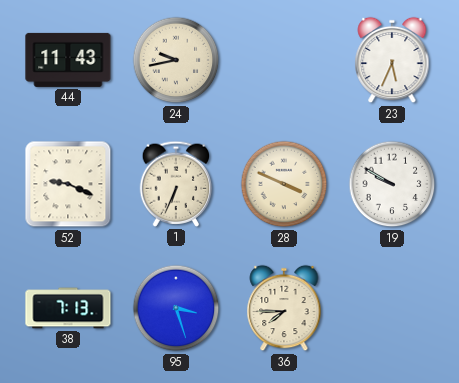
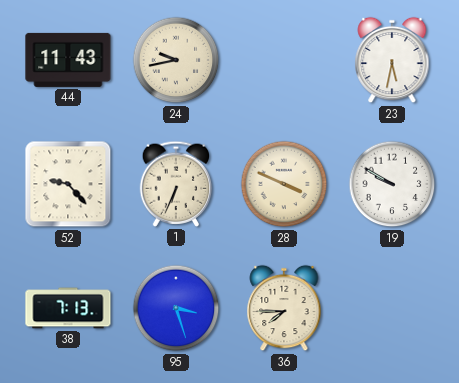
23: 5:34 -> 5:32
52: 9:19 -> 9:23
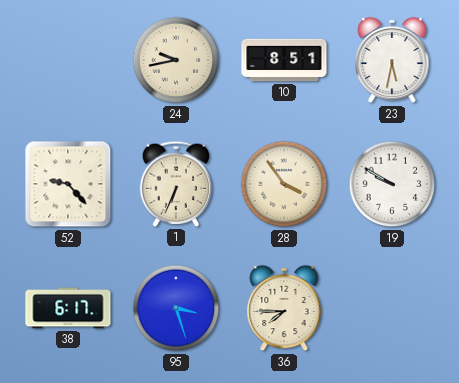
44: 11:43 -> none
10: none -> 8:51
28: 3:49 -> 3:54
38: 7:13 -> 6:17
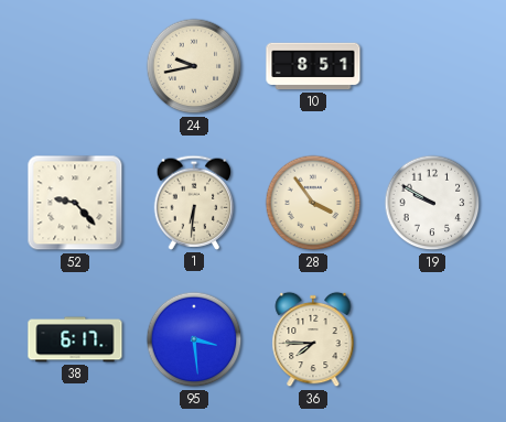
23: 5:32 -> none
1: 6:34 -> 6:31
95: 3:27 -> 3:29
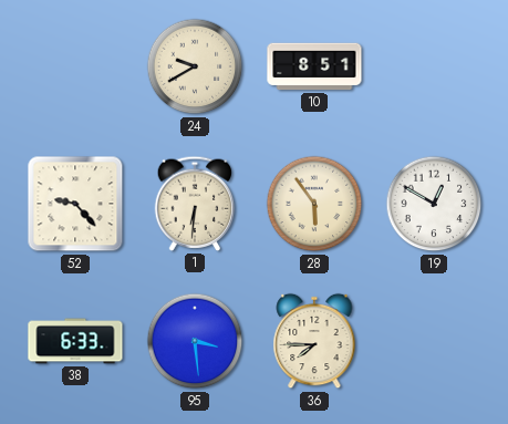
24: 9:43 -> 9:40
28: 3:54 -> 5:54
19: 9:50 -> 12:50
38: 6:17 -> 6:33
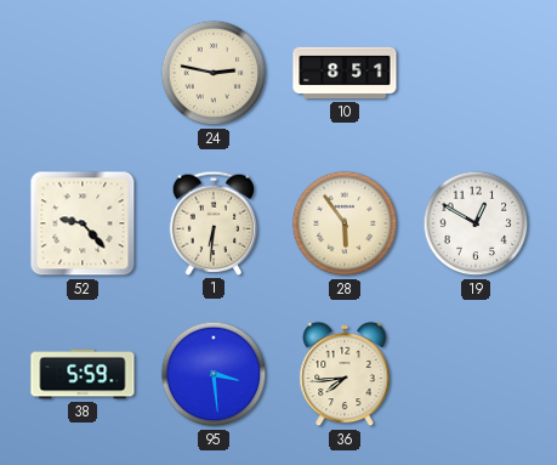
24: 9:40 -> 2:47
38: 6:33 -> 5:59
36: 7:45 -> 7:44
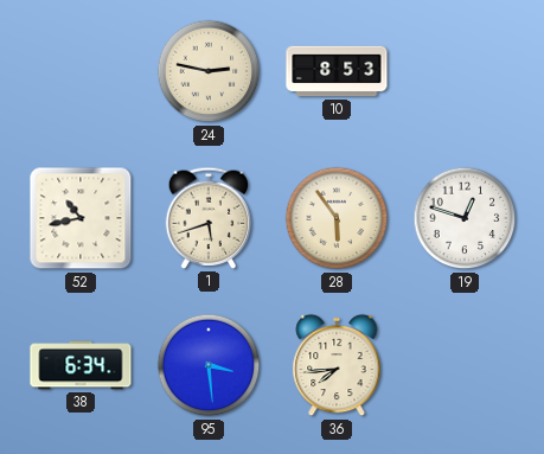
10: 8:51 -> 8:53
52: 9:23 -> 10:43
1: 6:31 -> 5:42
19: 12:50 -> 12:48
38: 5:59 -> 6:34
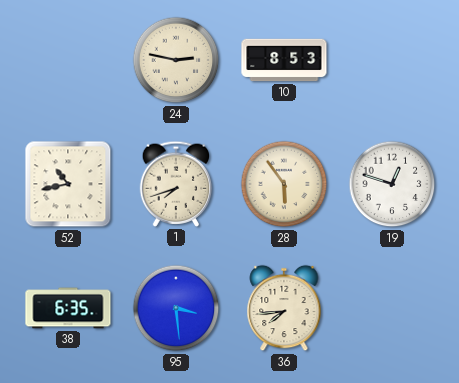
1: 5:42 -> 7:42
38: 6:34 -> 6:35
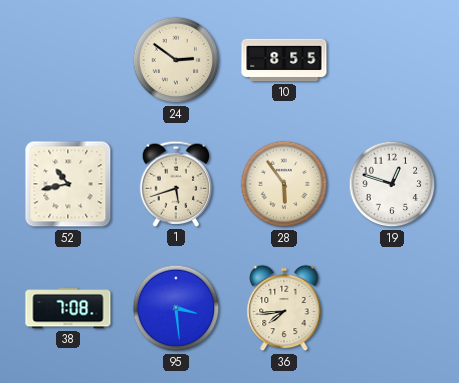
24: 2:47 -> 2:51
10: 8:53 -> 8:55
1: 7:42 -> 5:42
38: 6:35 -> 7:08
